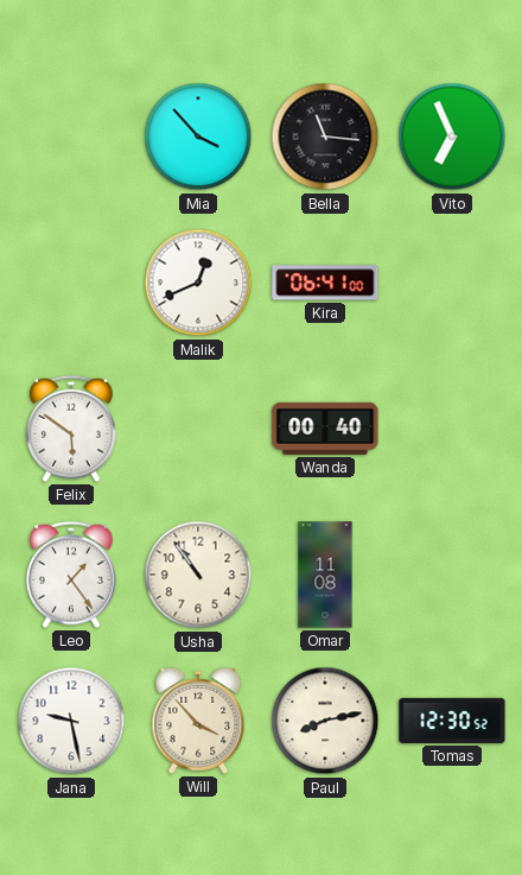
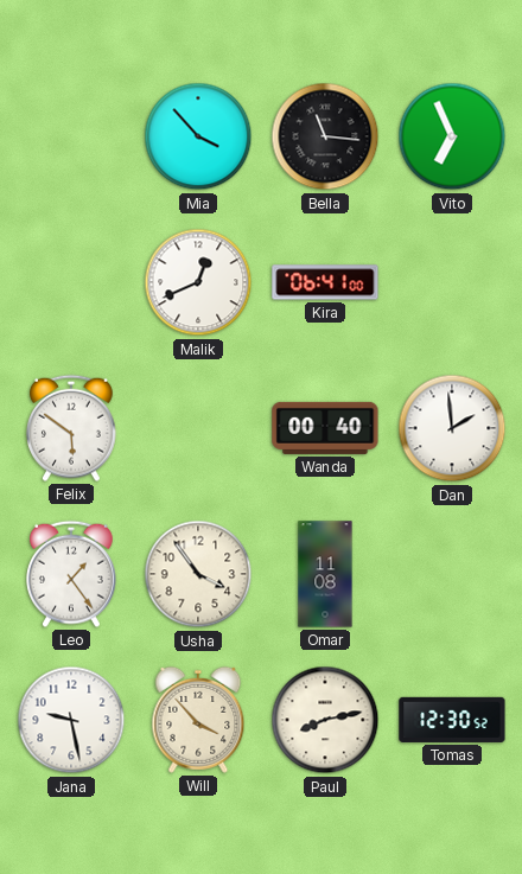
Dan: none -> 1:59
Usha: 10:54 -> 3:54
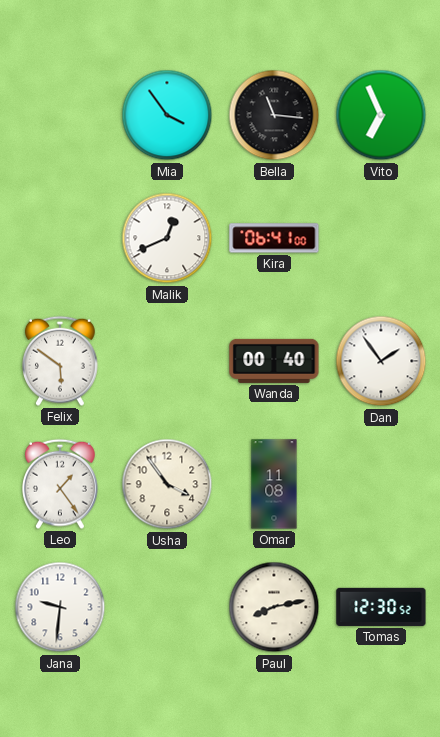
Mia: 3:53 -> 3:54
Dan: 1:59 -> 1:54
Jana: 9:28 -> 9:31
Will: 3:53 -> none
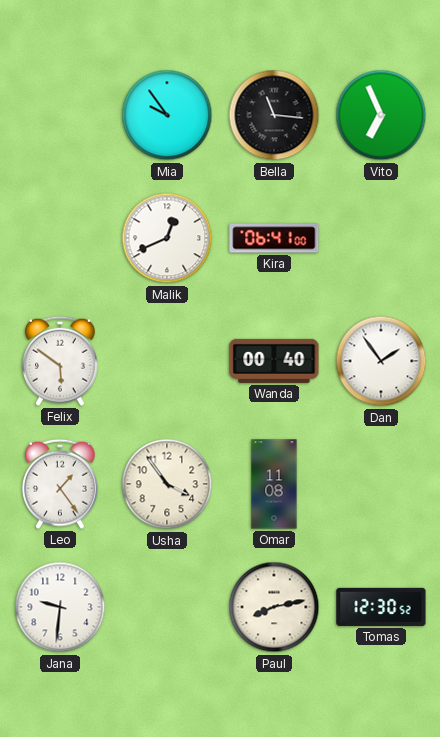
Mia: 3:54 -> 9:54
